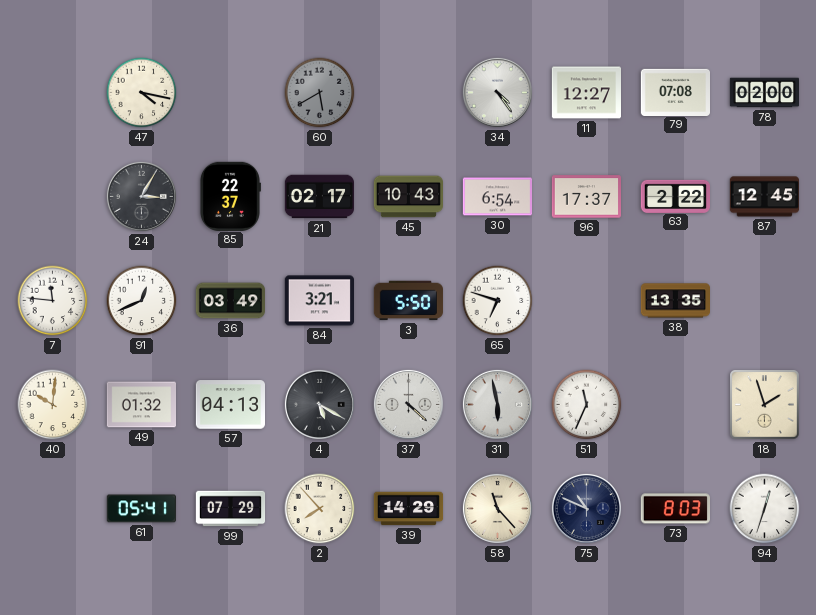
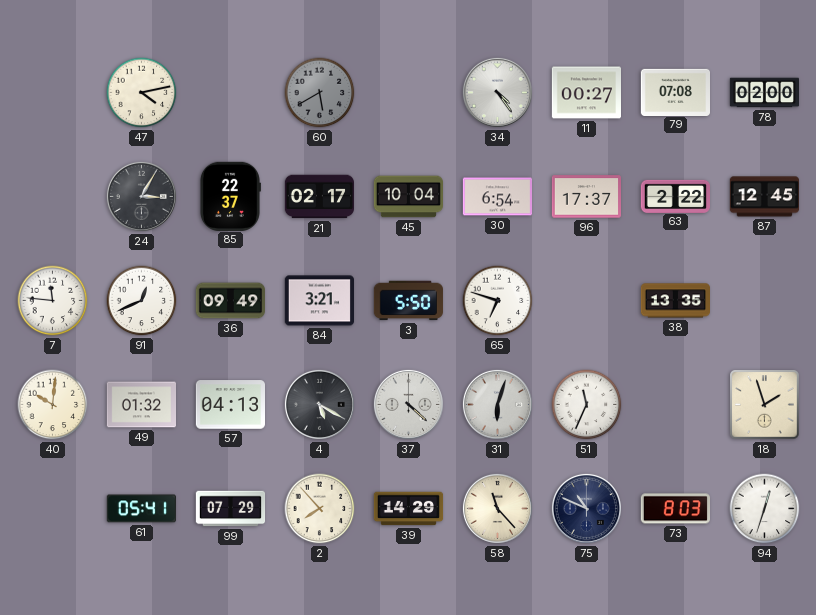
47: 4:17 -> 4:13
11: 12:27 -> 00:27
45: 10:43 -> 10:04
36: 03:49 -> 09:49
31: 5:58 -> 6:03
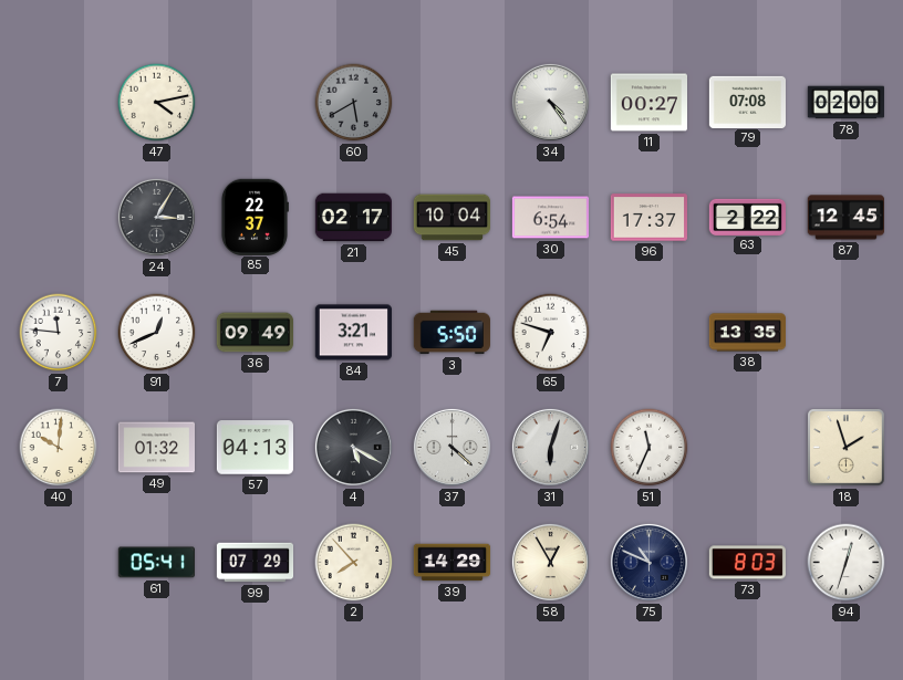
58: 11:23 -> 12:55
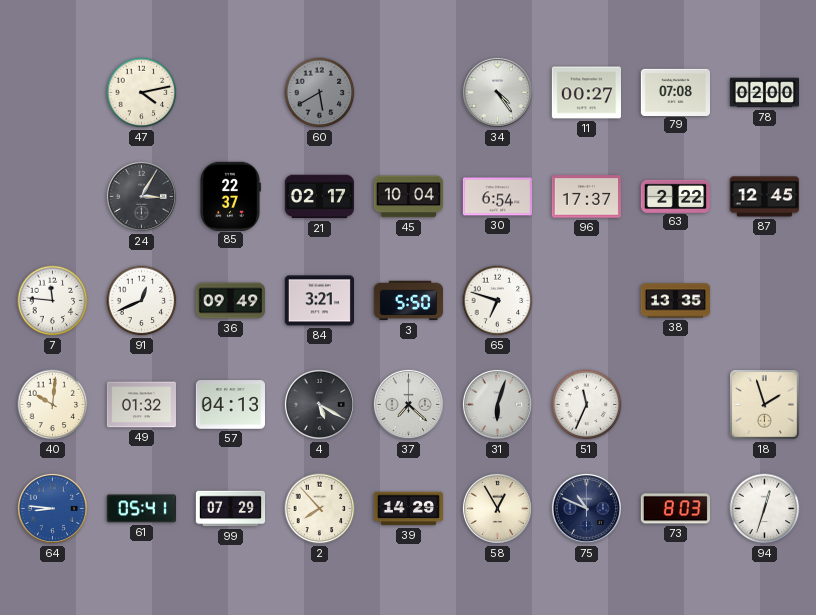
37: 4:22 -> 7:22
64: none -> 8:46
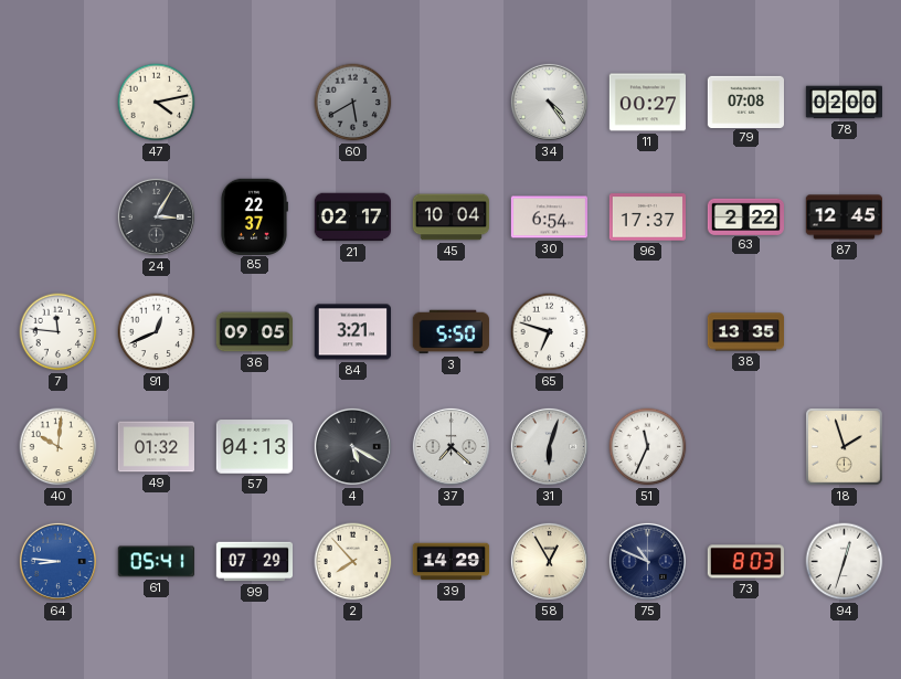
36: 09:49 -> 09:05
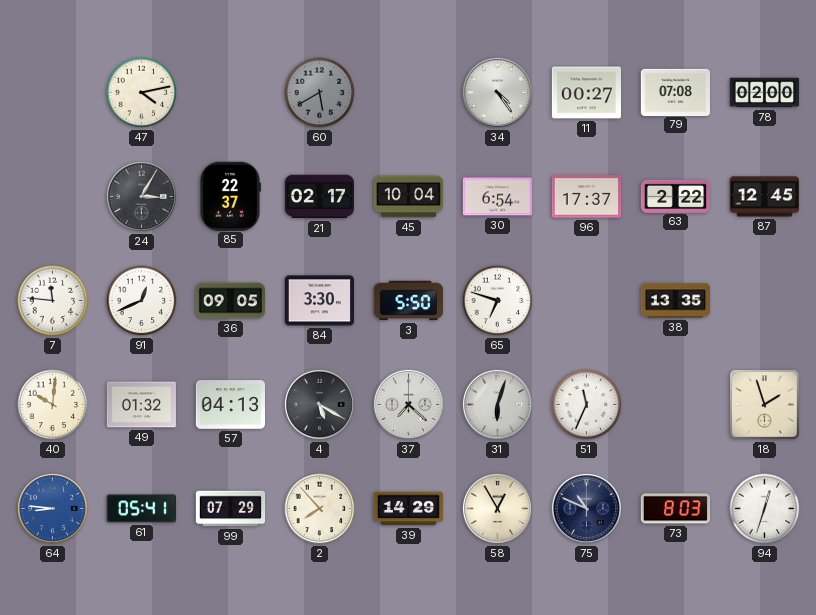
84: 3:21 -> 3:30
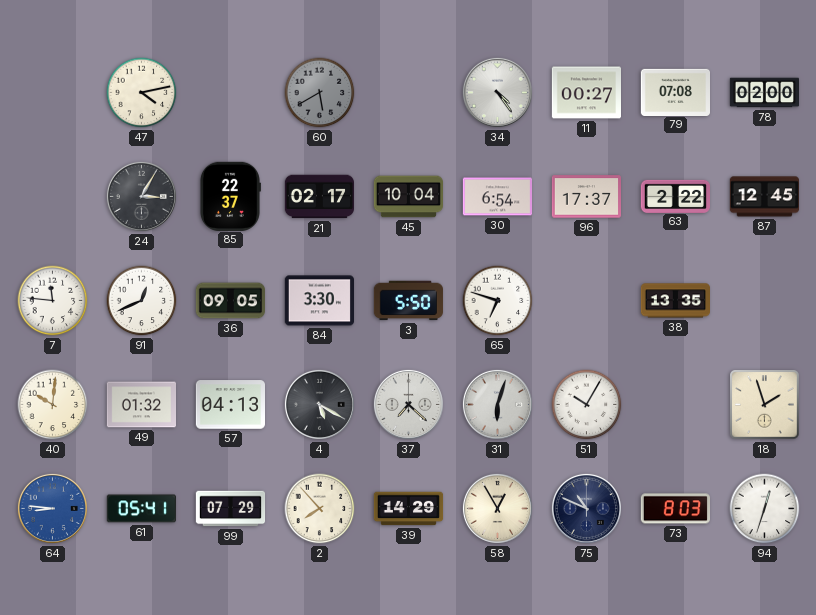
51: 11:34 -> 10:05
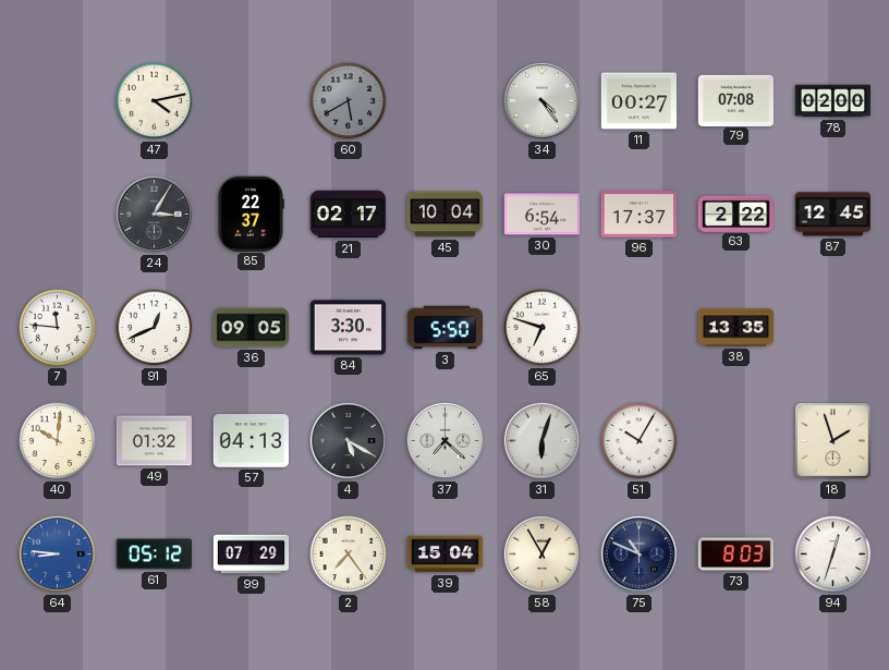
61: 05:41 -> 05:12
2: 7:53 -> 7:24
39: 14:29 -> 15:04
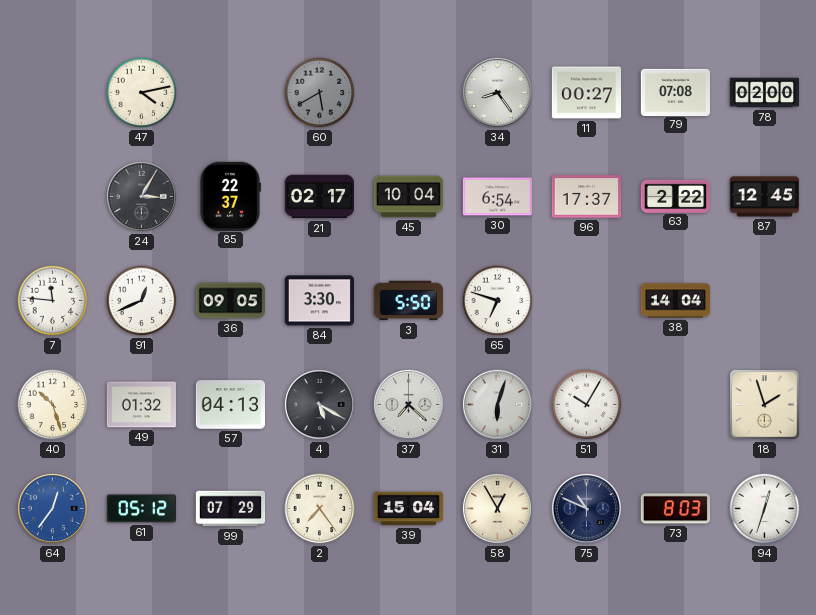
34: 4:24 -> 8:24
38: 13:35 -> 14:04
40: 10:01 -> 10:27
64: 8:46 -> 12:36
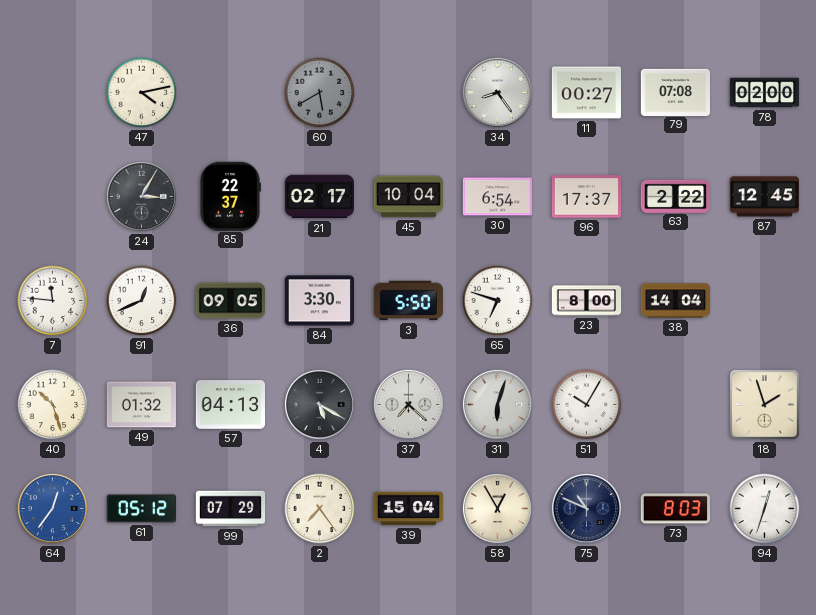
23: none -> 8:00
